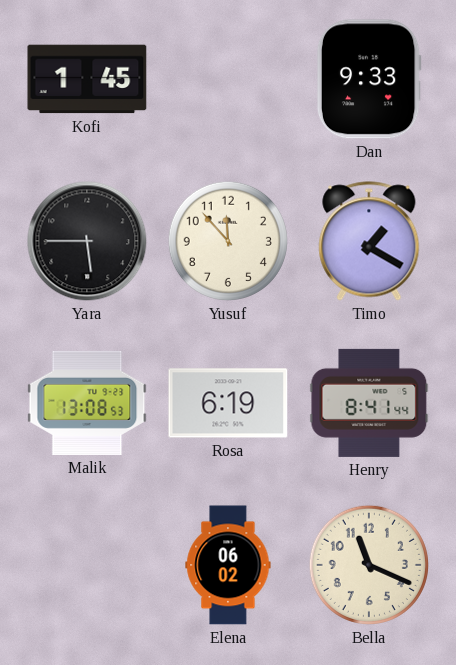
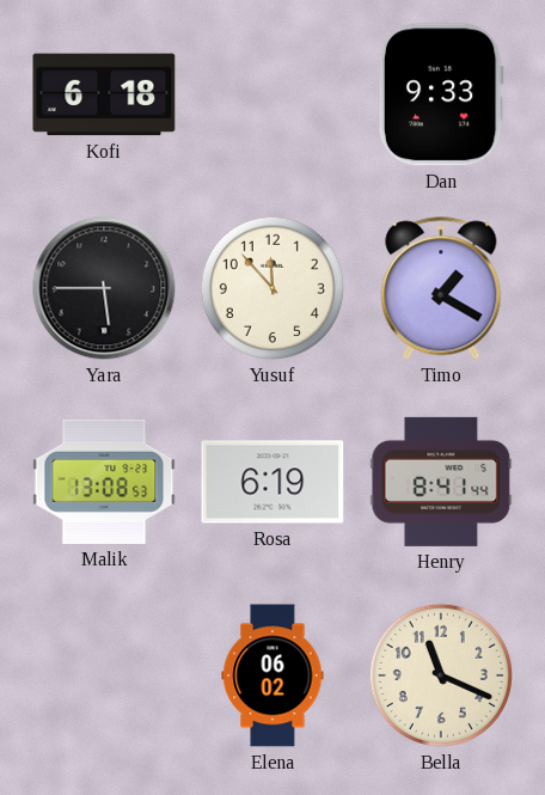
Kofi: 1:45 -> 6:18
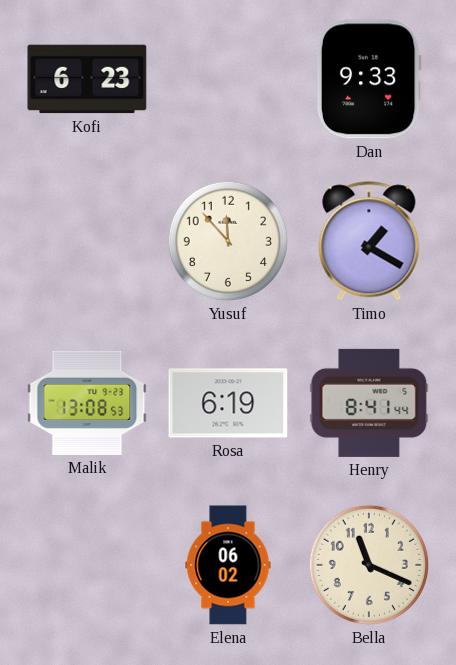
Kofi: 6:18 -> 6:23
Yara: 5:45 -> none
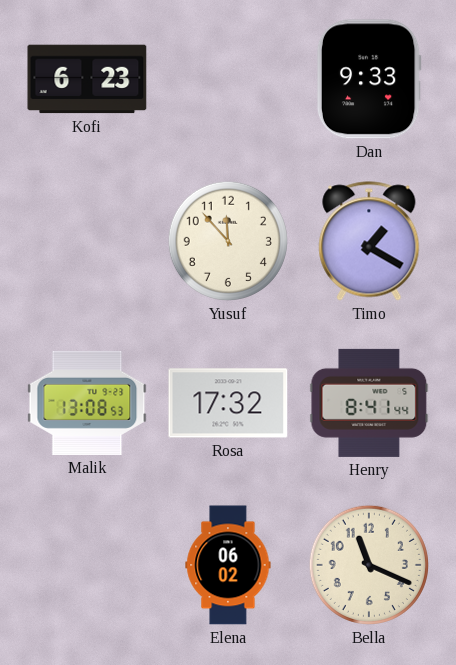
Rosa: 6:19 -> 17:32
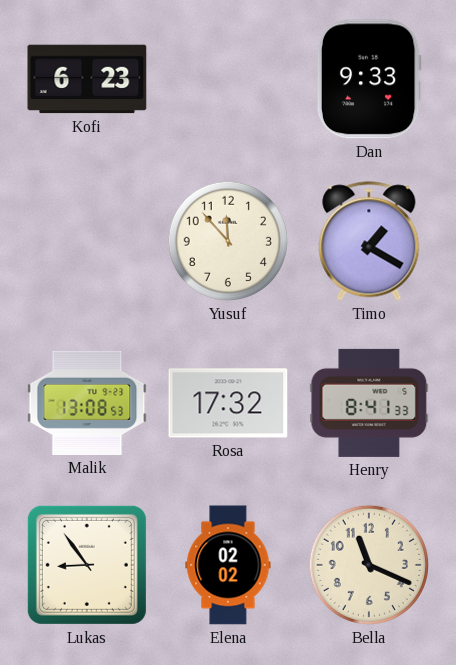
Henry: 8:41:44 -> 8:41:33
Lukas: none -> 8:54
Elena: 06:02 -> 02:02
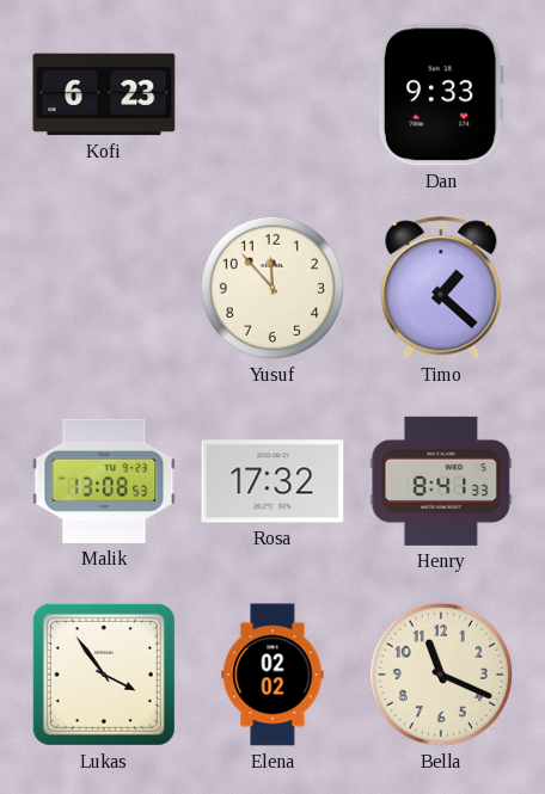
Timo: 1:20 -> 1:22
Lukas: 8:54 -> 3:54
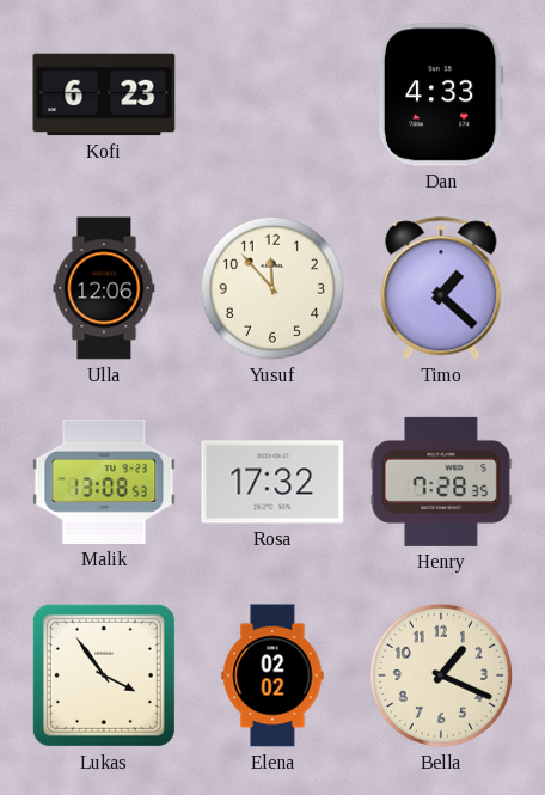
Dan: 9:33 -> 4:33
Ulla: none -> 12:06
Henry: 8:41 -> 7:28
Bella: 11:19 -> 1:19
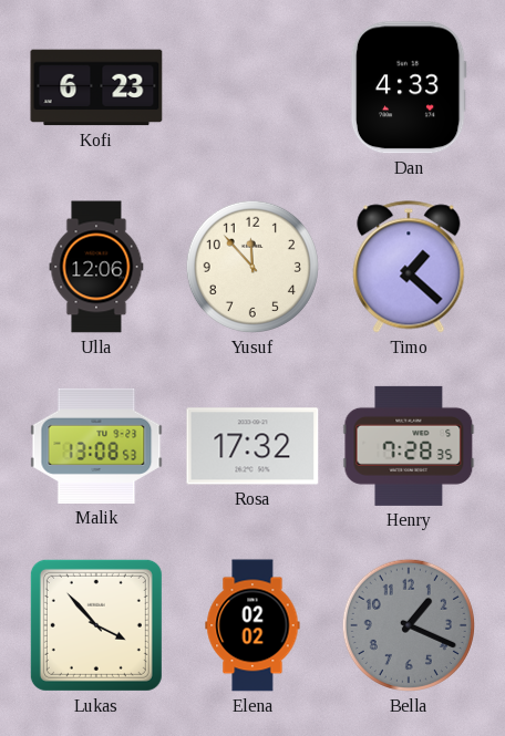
Lukas: 3:54 -> 3:53
Bella dial: cream -> grey
